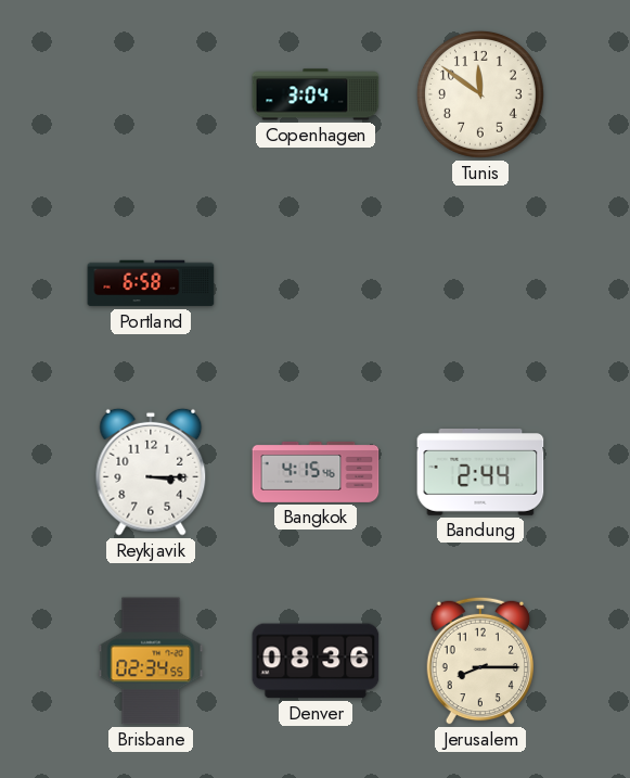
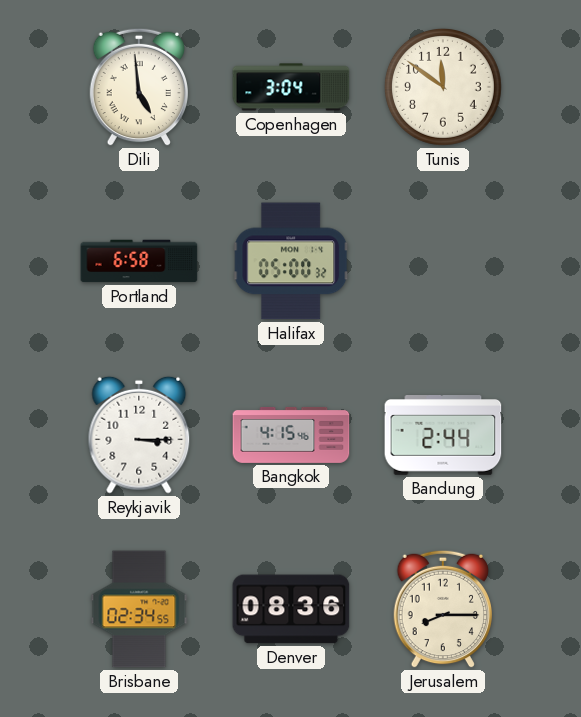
Dili: none -> 4:59
Halifax: none -> 05:00
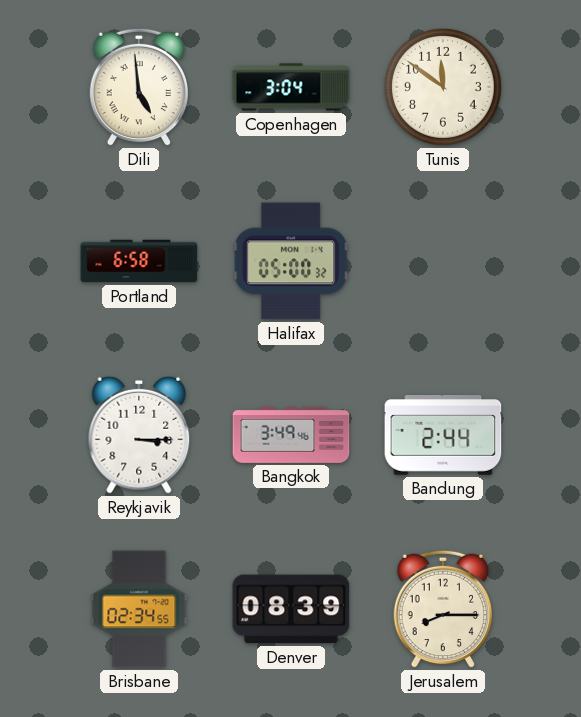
Bangkok: 4:15 -> 3:49
Denver: 08:36 -> 08:39
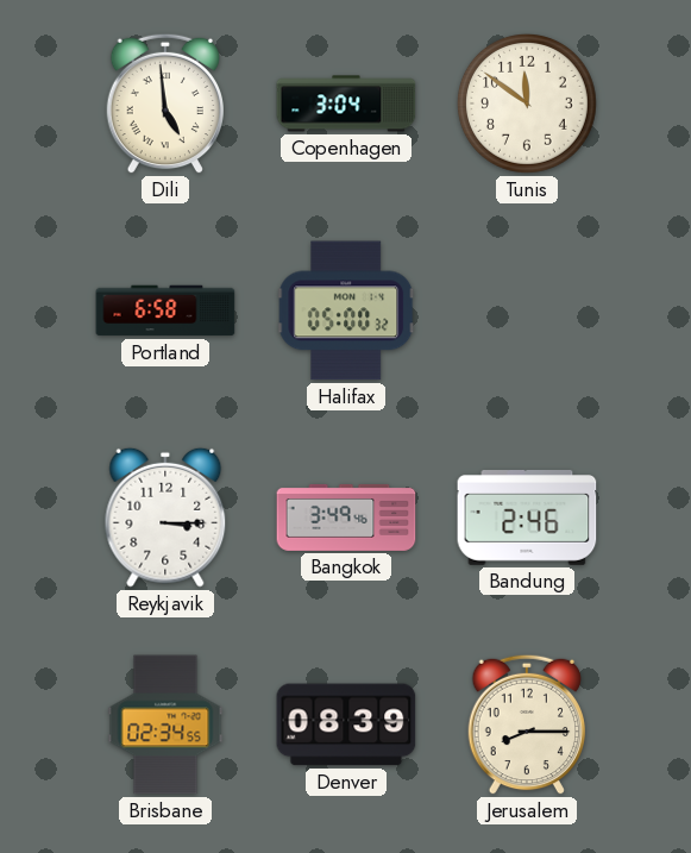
Bandung: 2:44 -> 2:46
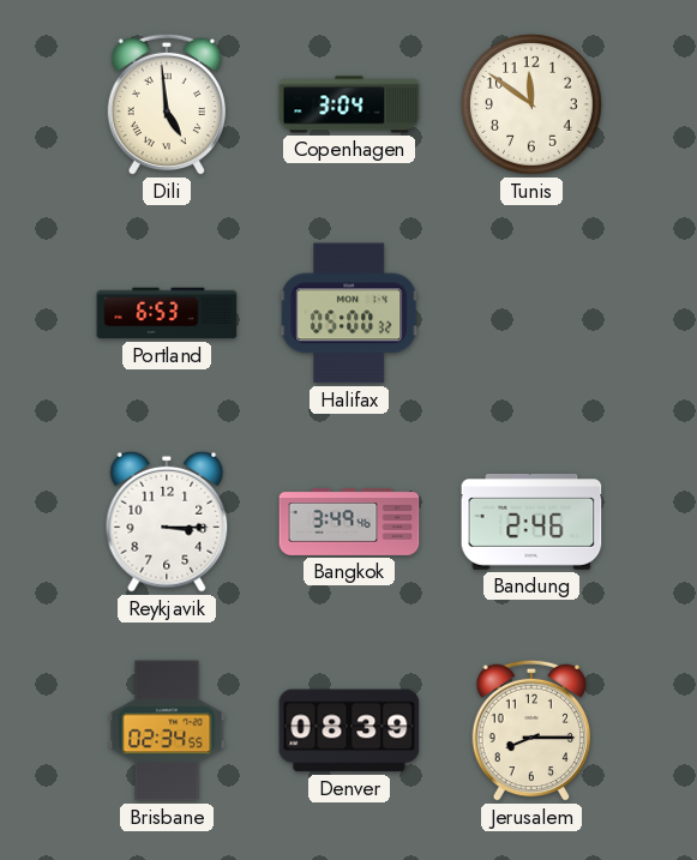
Portland: 6:58 -> 6:53
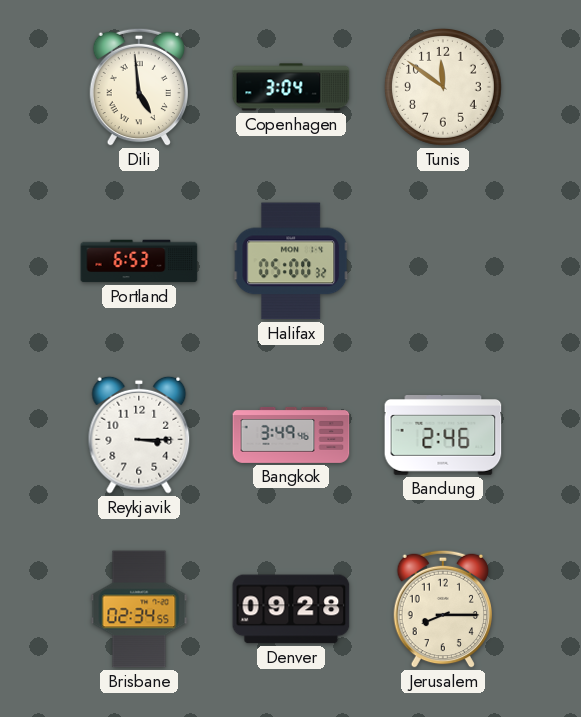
Denver: 08:39 -> 09:28
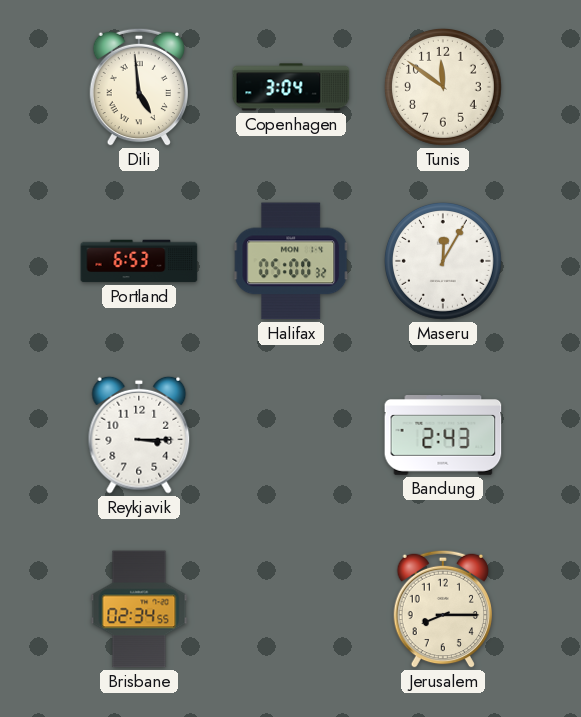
Maseru: none -> 12:05
Bangkok: 3:49 -> none
Bandung: 2:46 -> 2:43
Denver: 09:28 -> none
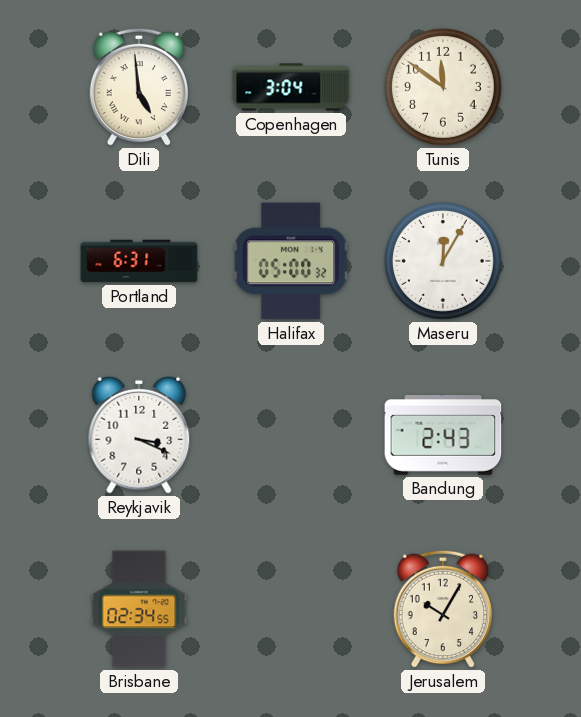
Portland: 6:53 -> 6:31
Reykjavik: 3:15 -> 3:19
Jerusalem: 8:15 -> 10:05
